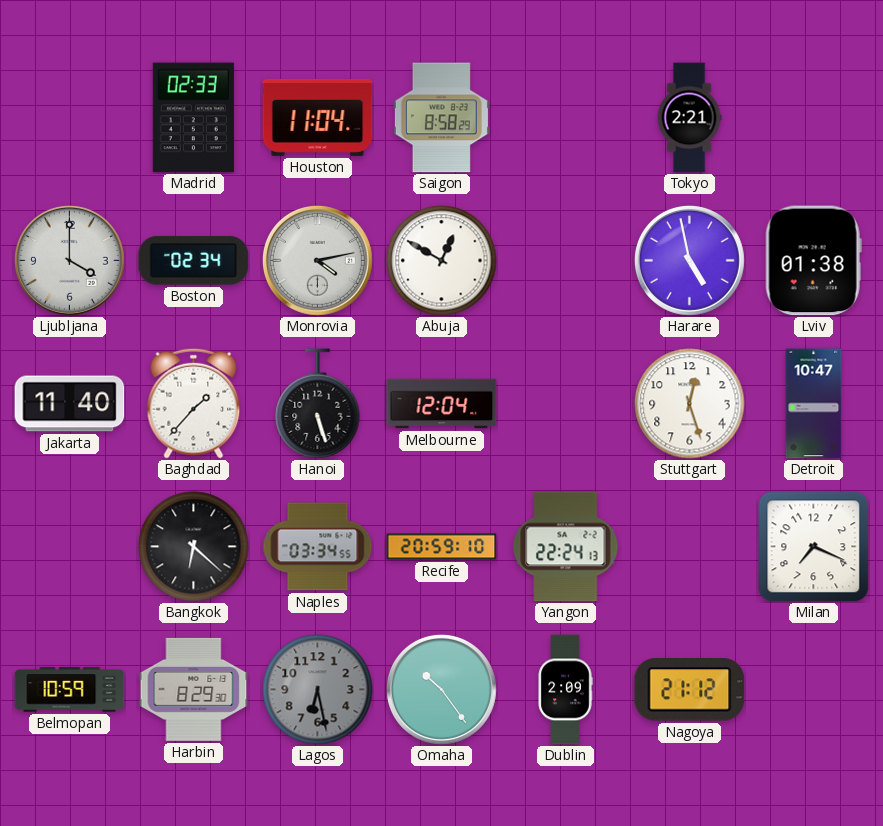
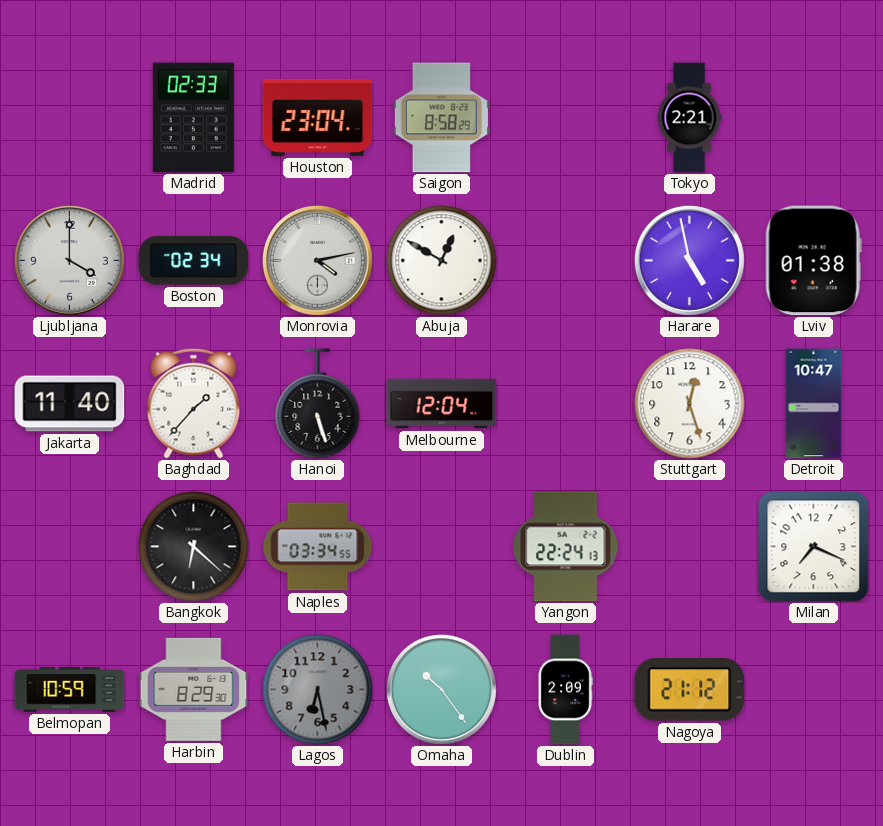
Houston: 11:04 -> 23:04
Recife: 20:59 -> none
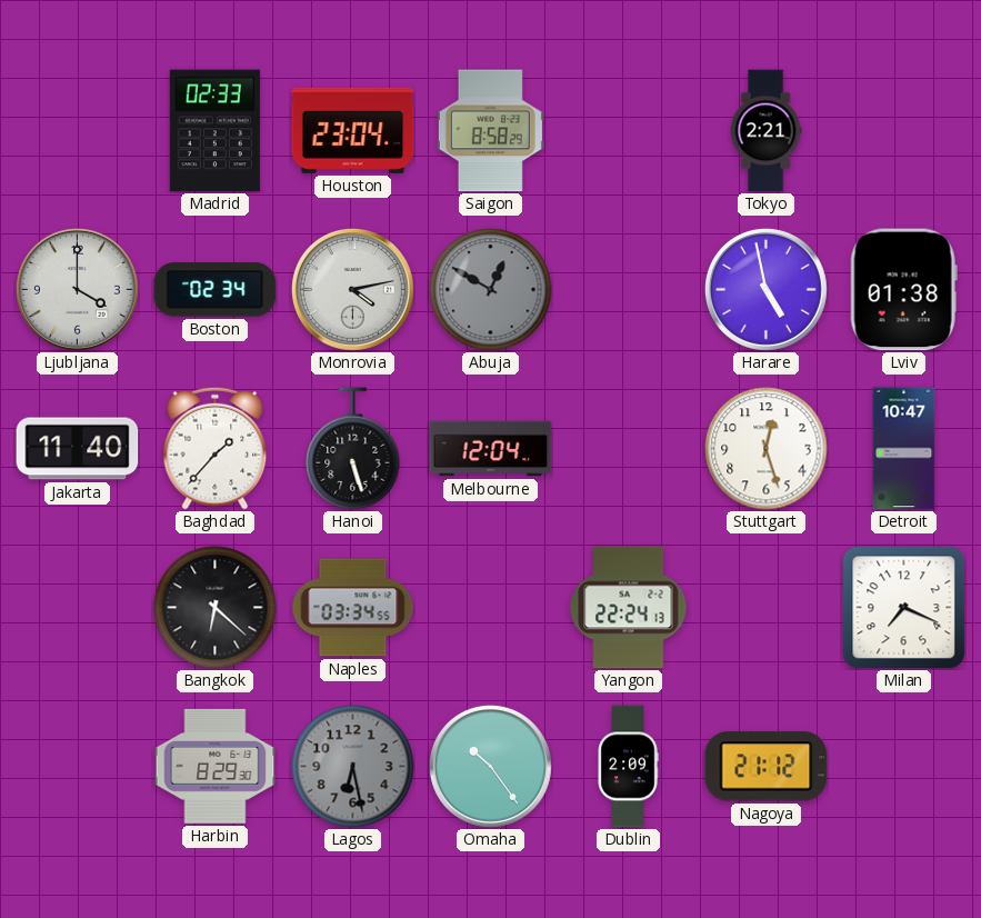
Abuja dial: white -> grey
Belmopan: 10:59 -> none
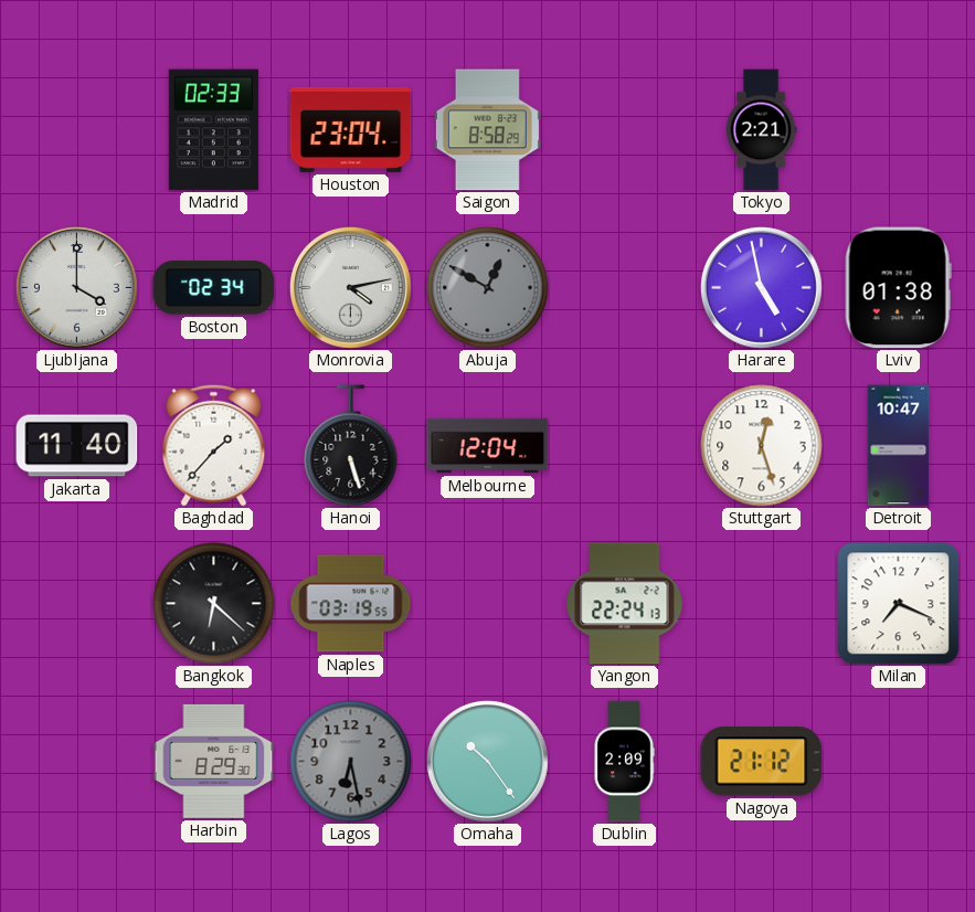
Naples: 03:34 -> 03:19
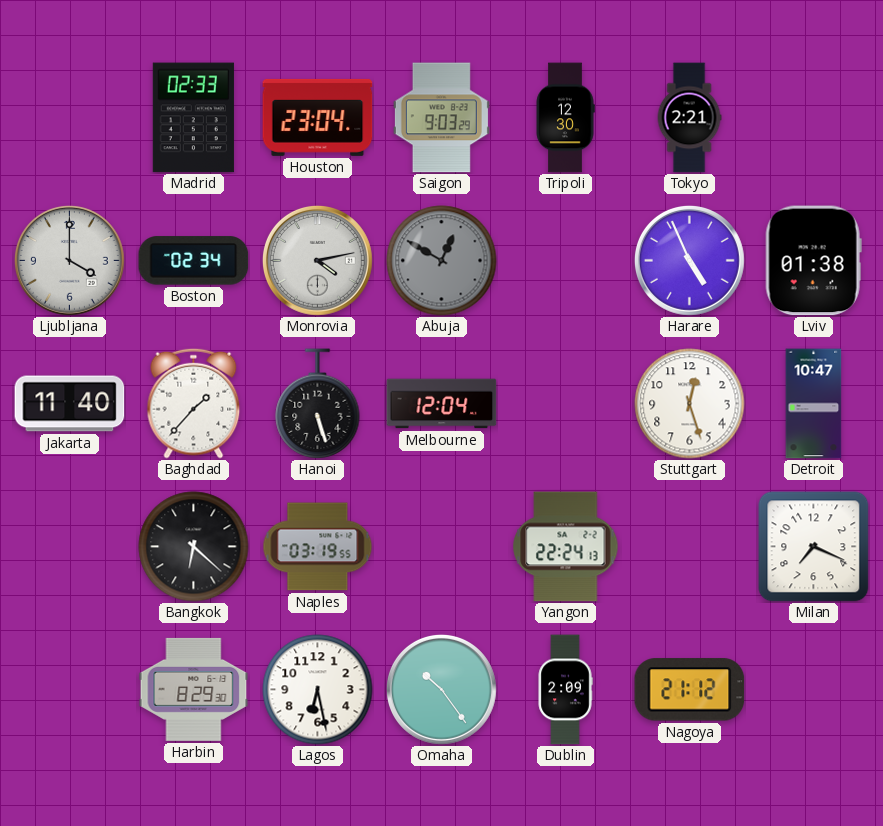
Saigon: 8:58 -> 9:03
Tripoli: none -> 12:30
Harare: 4:58 -> 4:56
Lagos dial: grey -> white
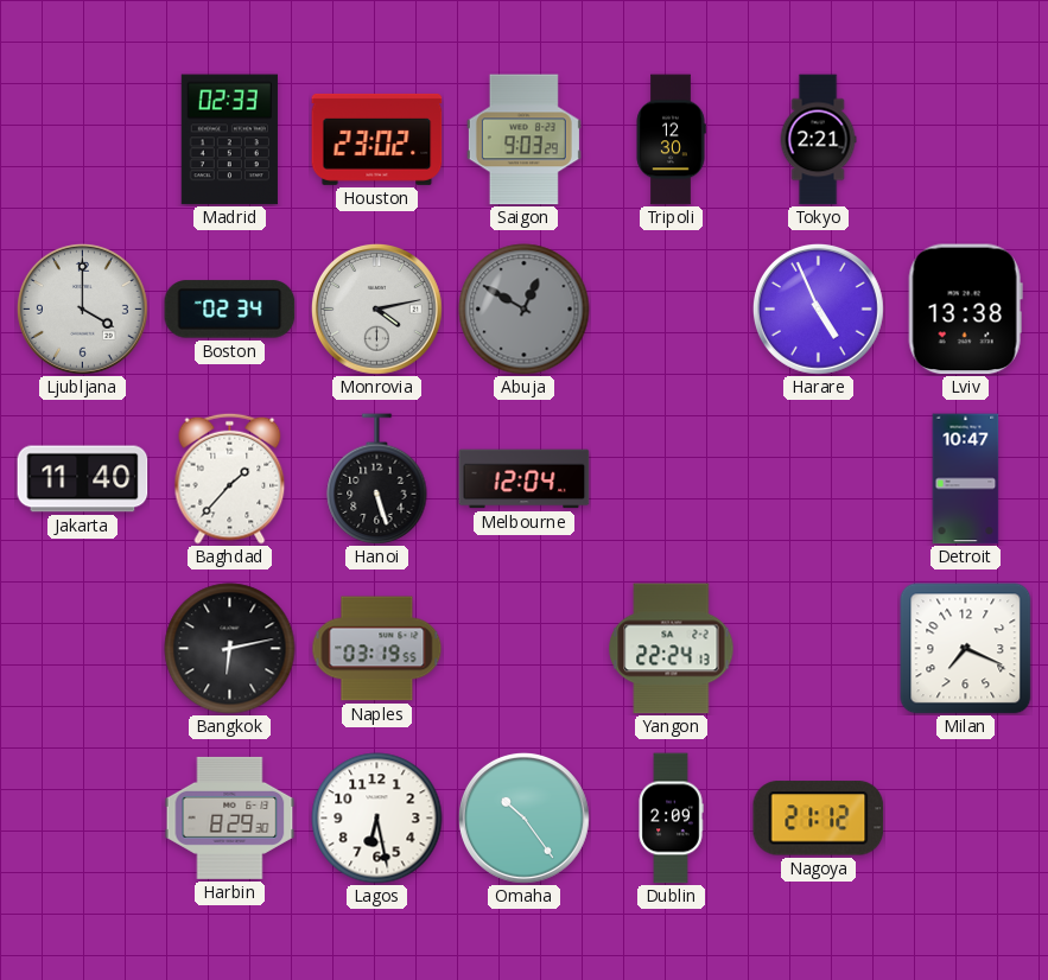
Houston: 23:04 -> 23:02
Lviv: 01:38 -> 13:38
Stuttgart: 12:27 -> none
Bangkok: 6:22 -> 6:13
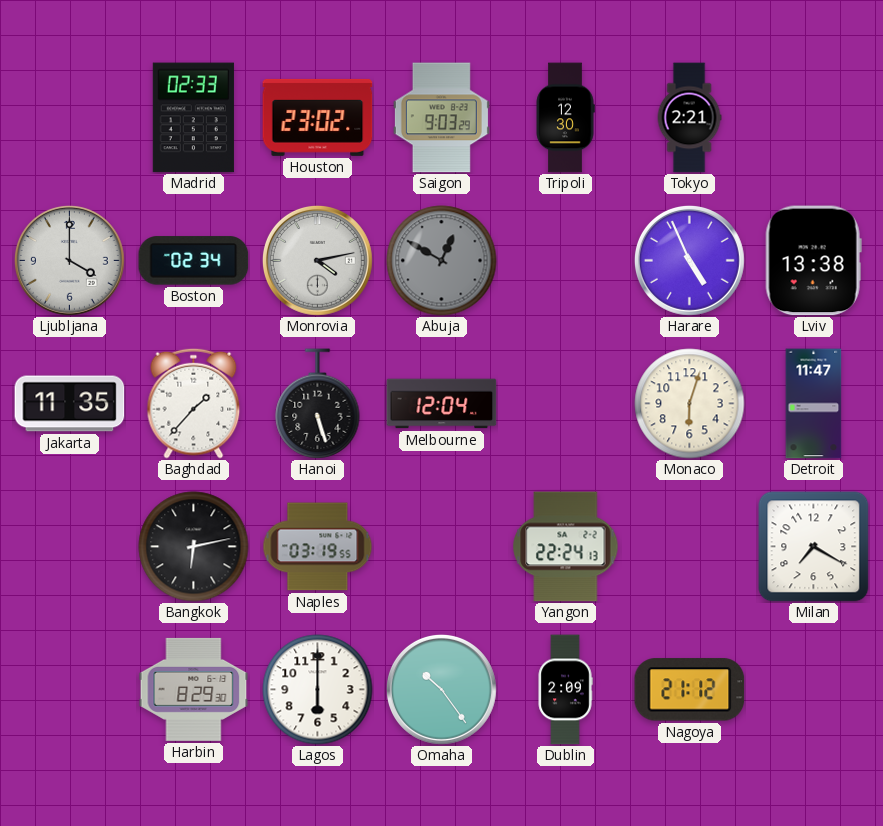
Jakarta: 11:40 -> 11:35
Monaco: none -> 6:03
Detroit: 10:47 -> 11:47
Milan: 7:19 -> 7:20
Lagos: 6:28 -> 6:00
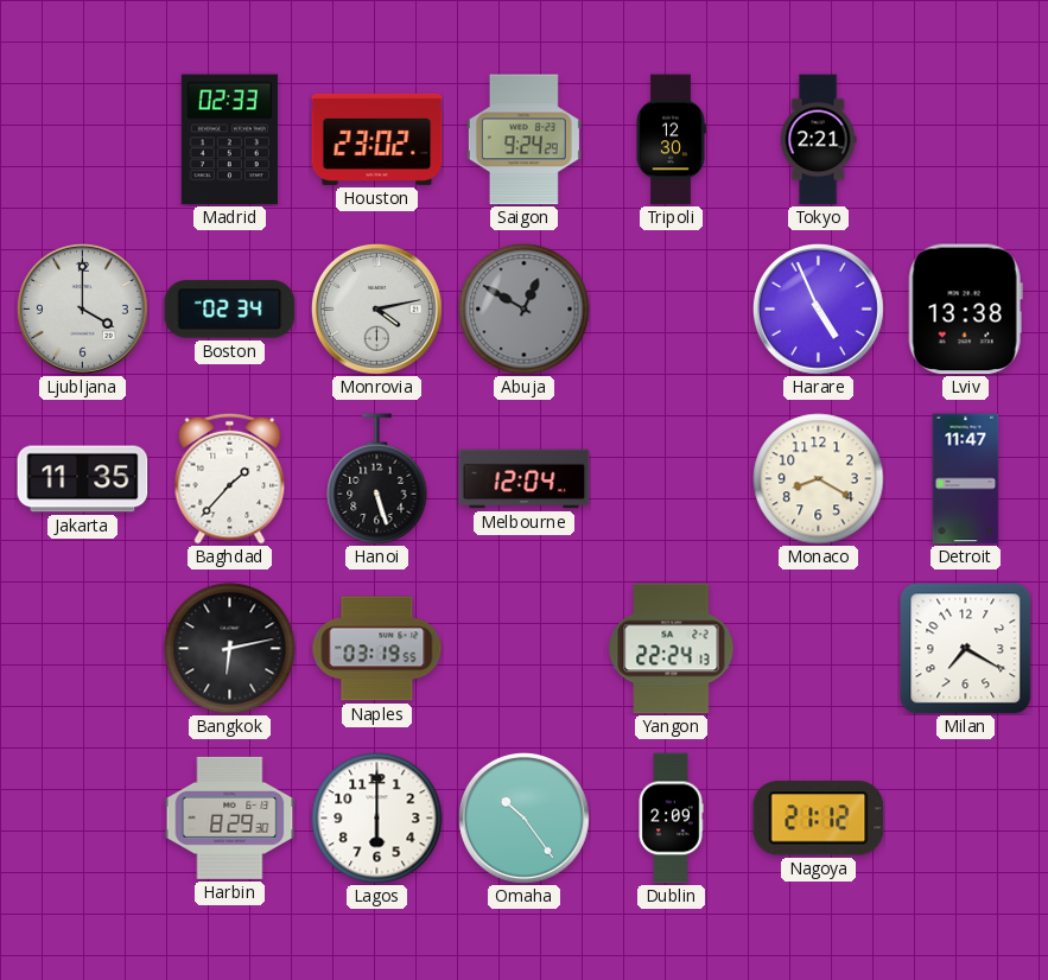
Saigon: 9:03 -> 9:24
Monaco: 6:03 -> 8:20
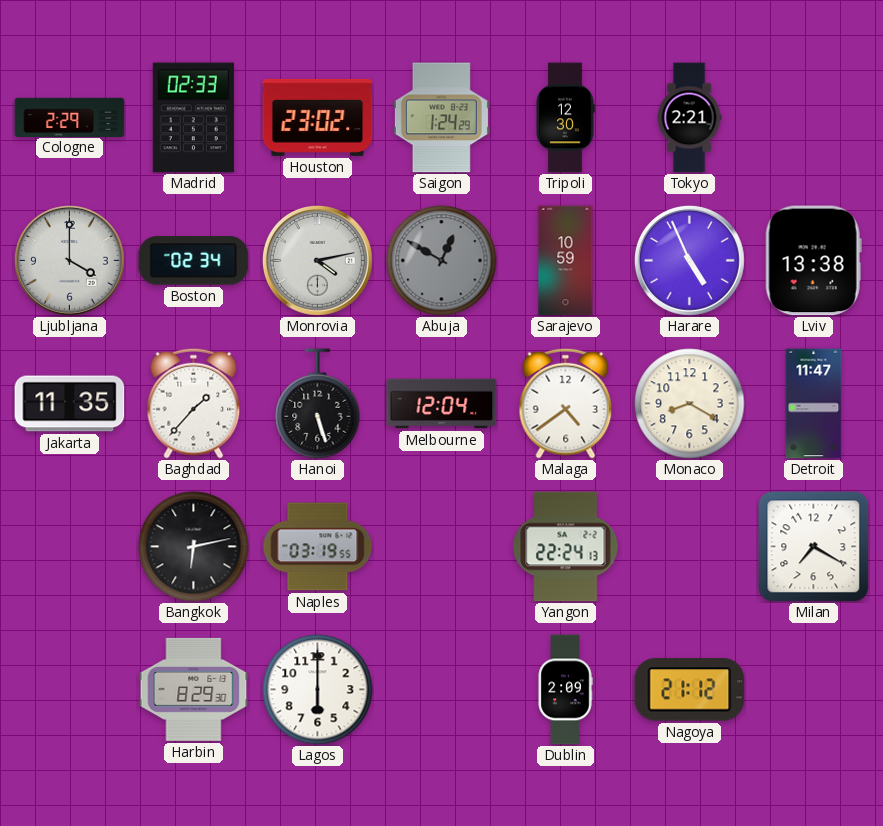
Cologne: none -> 2:29
Saigon: 9:24 -> 1:24
Sarajevo: none -> 10:59
Malaga: none -> 4:39
Omaha: 10:24 -> none
